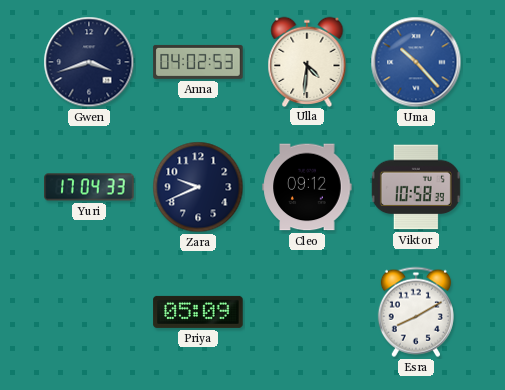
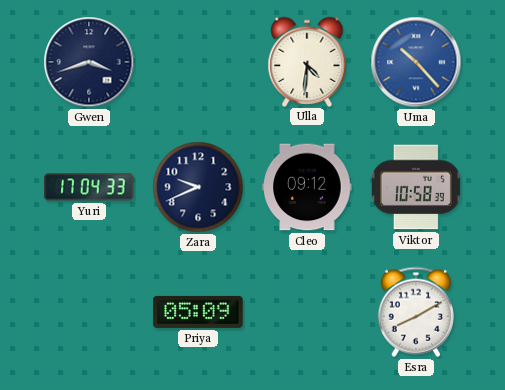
Anna: 04:02 -> none
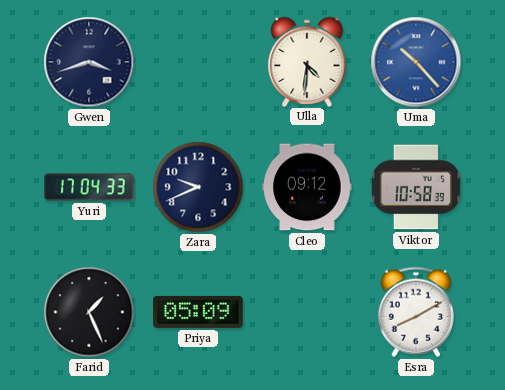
Farid: none -> 1:26
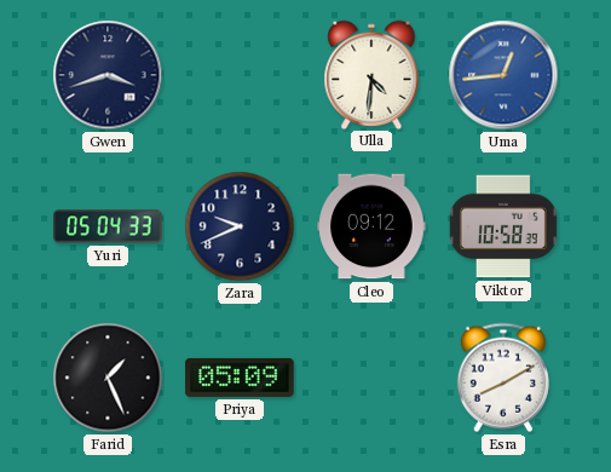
Uma: 10:23 -> 12:44
Yuri: 17:04 -> 05:04
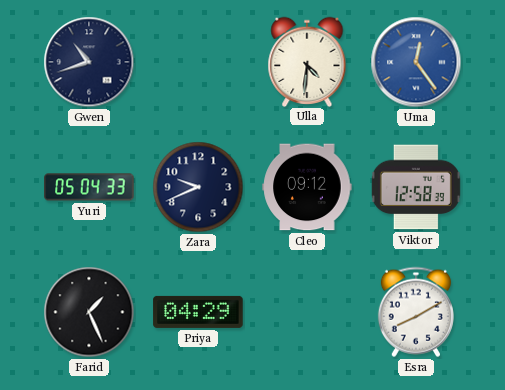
Gwen: 3:42 -> 10:42
Uma: 12:44 -> 12:24
Viktor: 10:58 -> 12:58
Priya: 05:09 -> 04:29
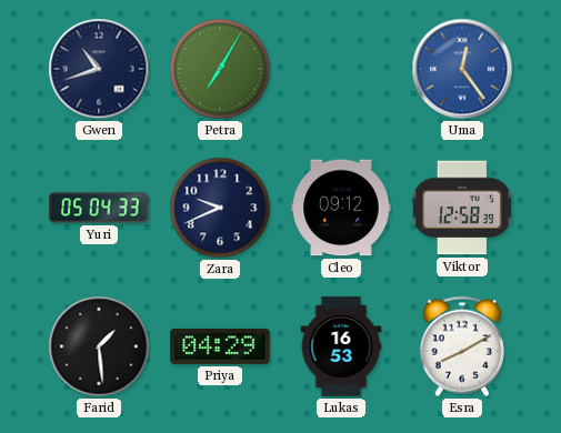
Petra: none -> 7:05
Ulla: 4:31 -> none
Farid: 1:26 -> 1:29
Lukas: none -> 16:53
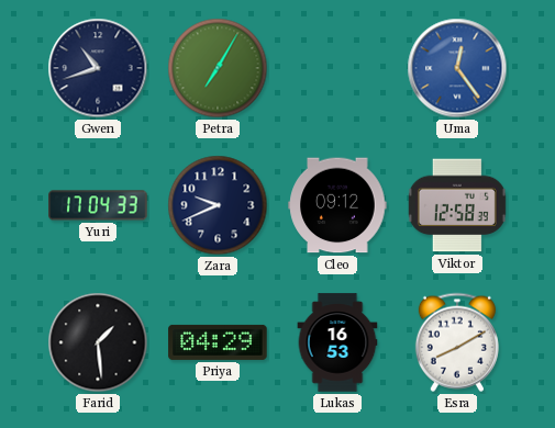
Yuri: 05:04 -> 17:04
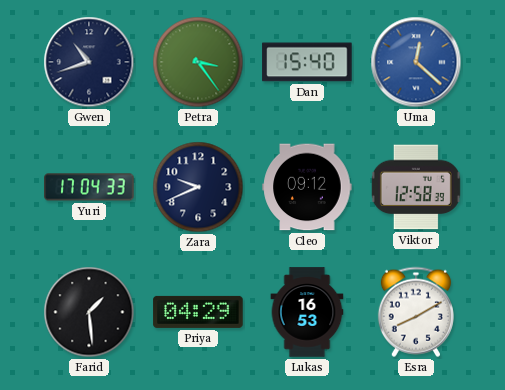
Petra: 7:05 -> 3:24
Dan: none -> 15:40
Uma: 12:24 -> 12:22
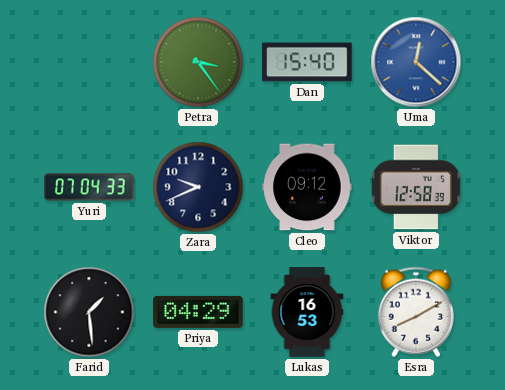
Gwen: 10:42 -> none
Yuri: 17:04 -> 07:04
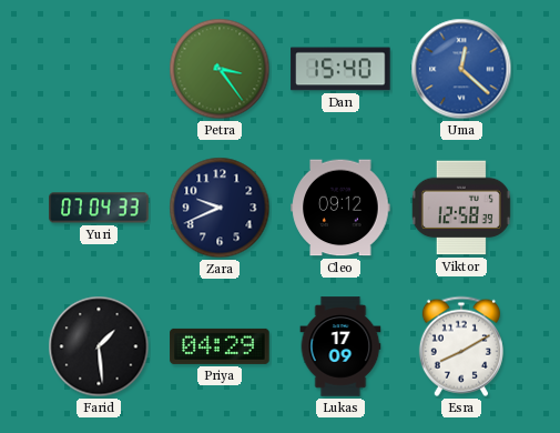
Lukas: 16:53 -> 17:09
